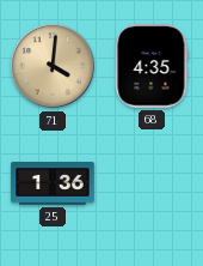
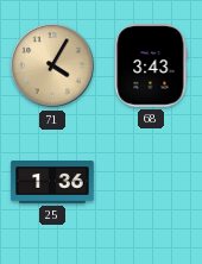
71: 4:01 -> 4:05
68: 4:35 -> 3:43
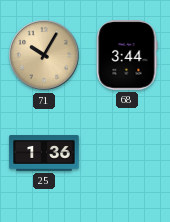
71: 4:05 -> 10:05
68: 3:43 -> 3:44
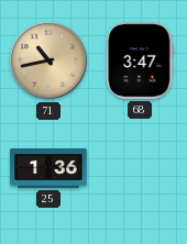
71: 10:05 -> 10:43
68: 3:44 -> 3:47
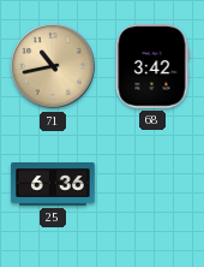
68: 3:47 -> 3:42
25: 1:36 -> 6:36
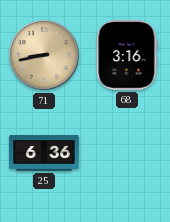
71: 10:43 -> 8:43
68: 3:42 -> 3:16
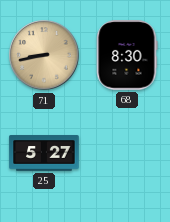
68: 3:16 -> 8:30
25: 6:36 -> 5:27
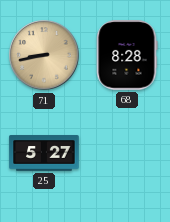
68: 8:30 -> 8:28
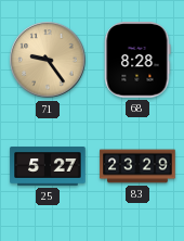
71: 8:43 -> 9:24
83: none -> 23:29
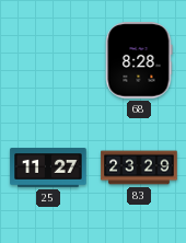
71: 9:24 -> none
25: 5:27 -> 11:27
